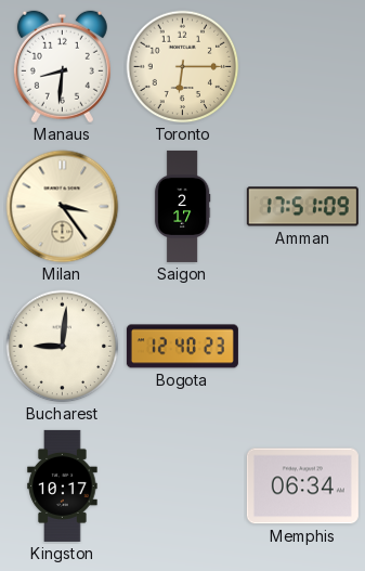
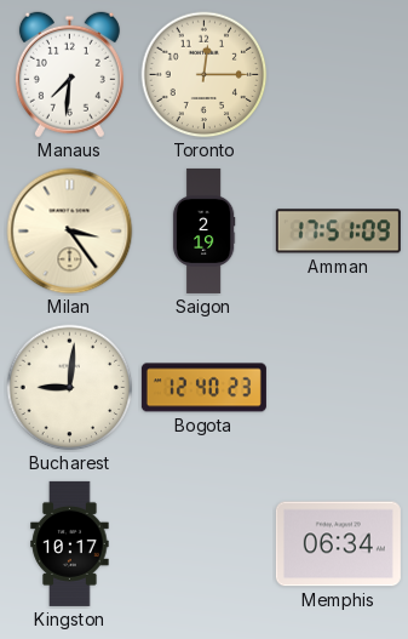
Manaus: 8:31 -> 7:31
Toronto: 6:15 -> 12:15
Saigon: 2:17 -> 2:19
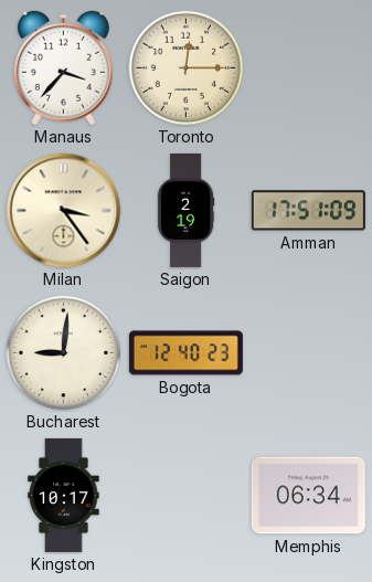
Manaus: 7:31 -> 3:37
